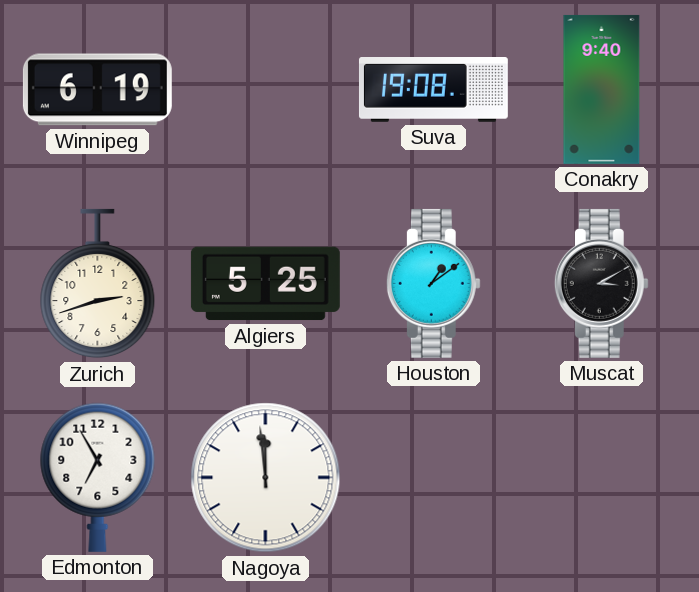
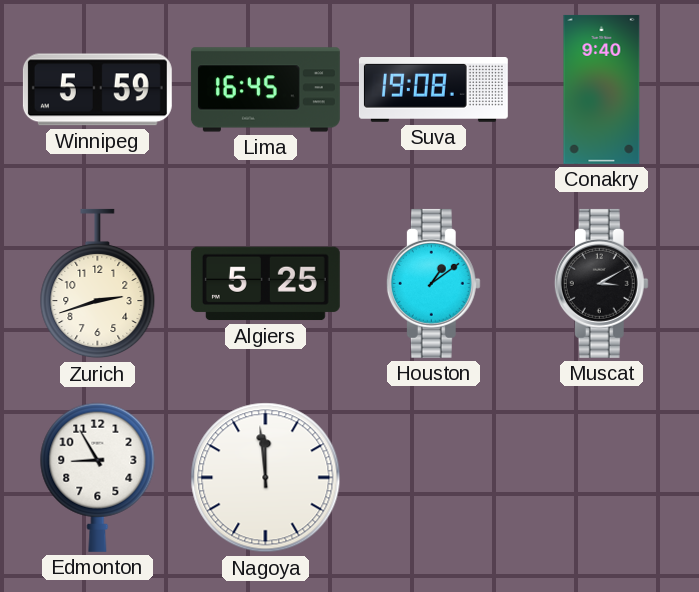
Winnipeg: 6:19 -> 5:59
Lima: none -> 16:45
Edmonton: 6:55 -> 8:55
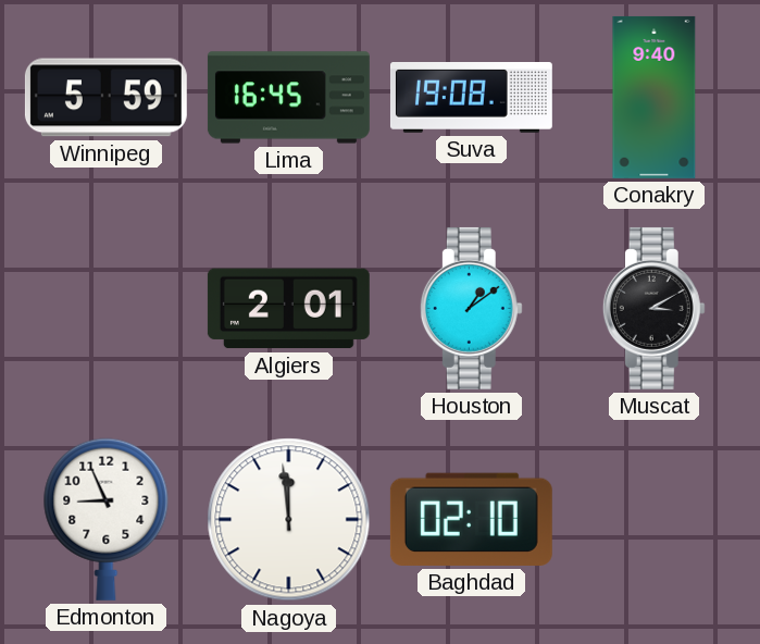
Zurich: 2:42 -> none
Algiers: 5:25 -> 2:01
Edmonton: 8:55 -> 8:56
Baghdad: none -> 02:10
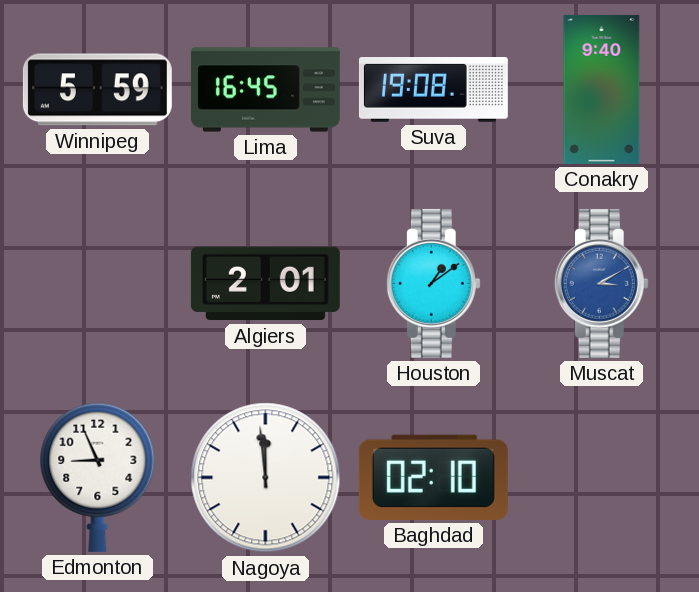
Muscat dial: black -> blue
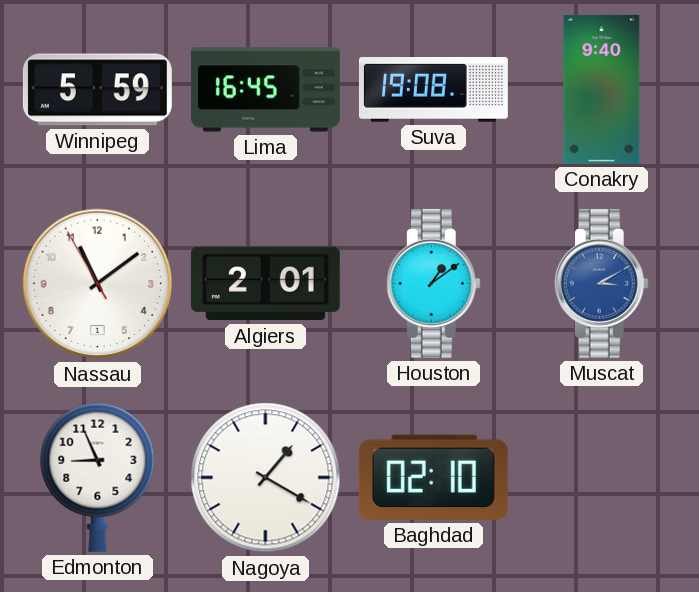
Nassau: none -> 11:08
Nagoya: 11:59 -> 1:20
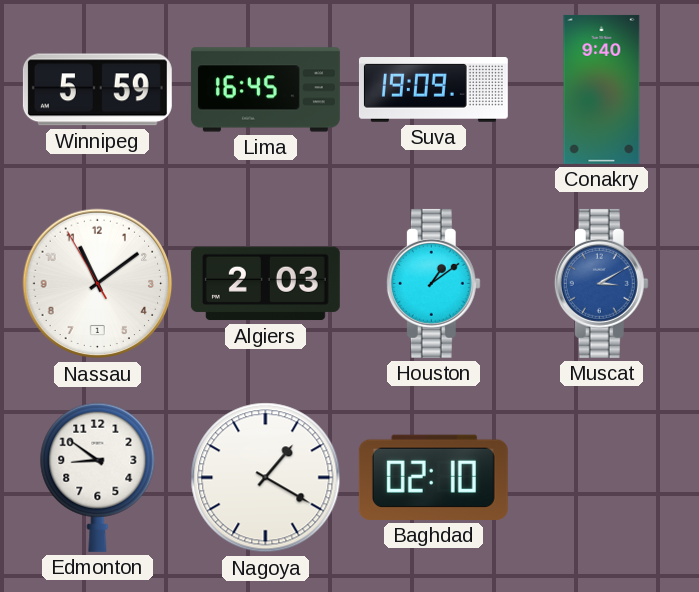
Suva: 19:08 -> 19:09
Algiers: 2:01 -> 2:03
Edmonton: 8:56 -> 8:51
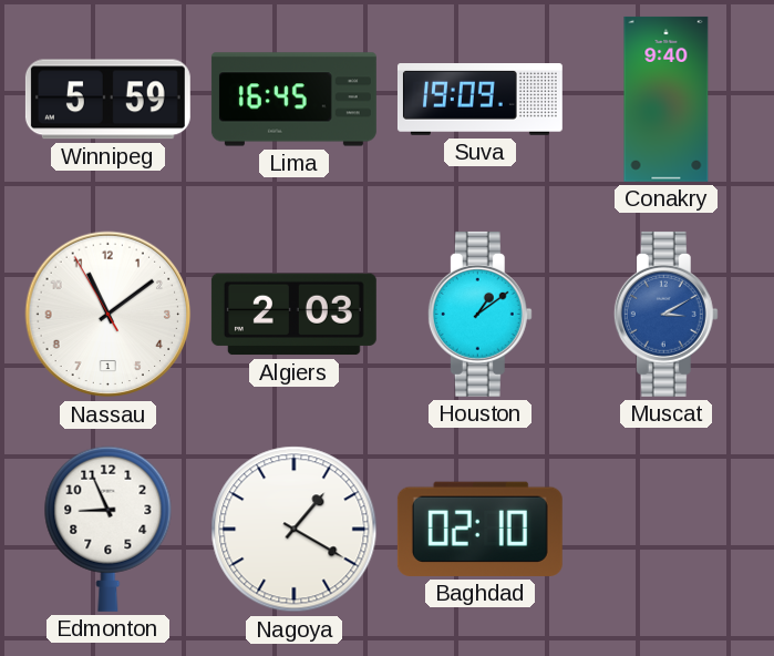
Edmonton: 8:51 -> 8:56
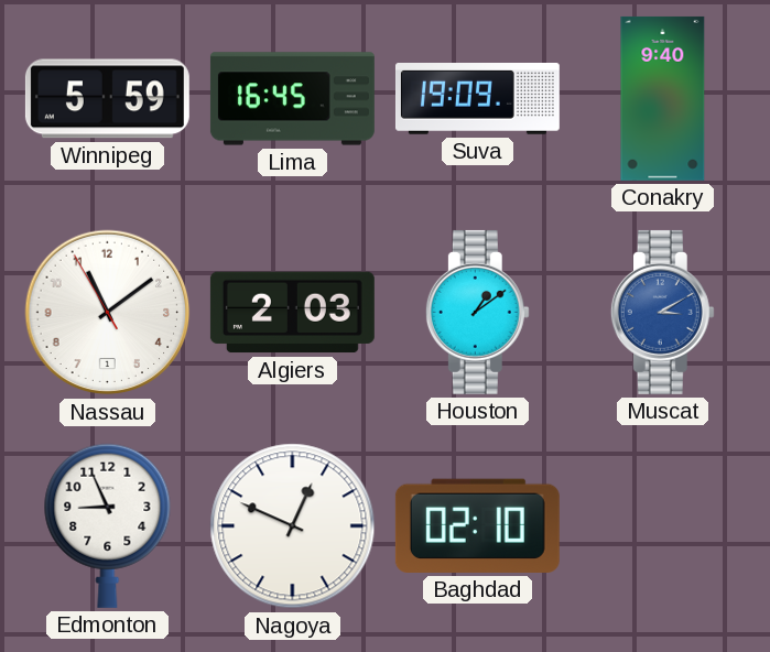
Nagoya: 1:20 -> 12:49
